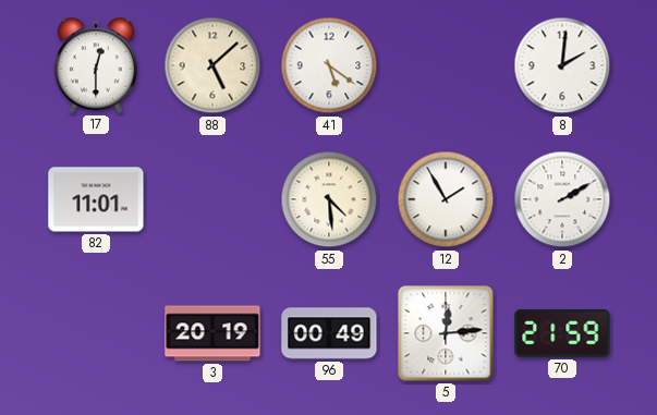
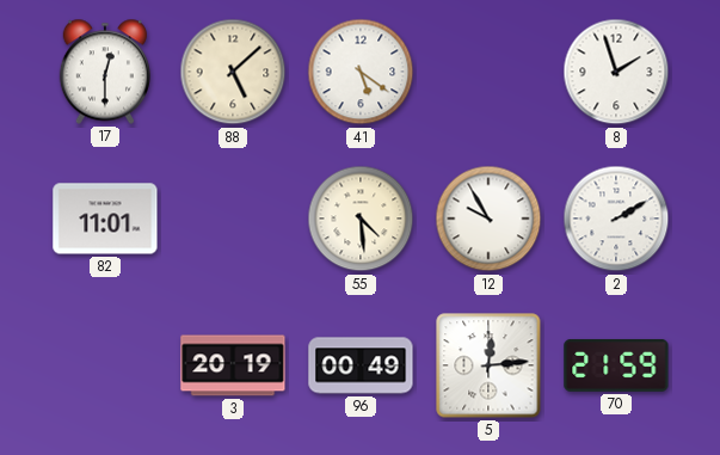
8: 2:01 -> 1:57
12: 1:55 -> 9:55
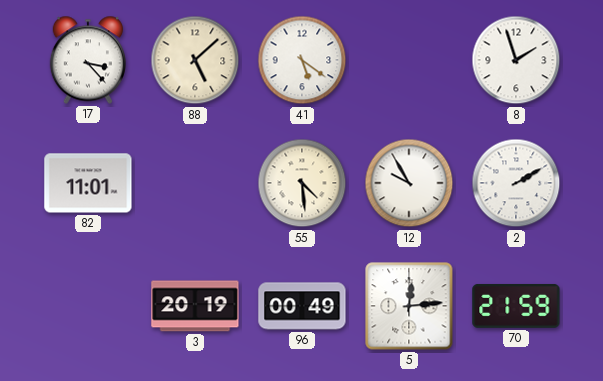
17: 12:30 -> 3:23
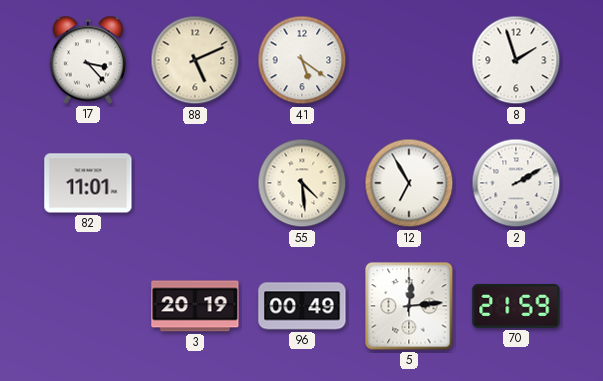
88: 5:08 -> 5:11
12: 9:55 -> 6:55
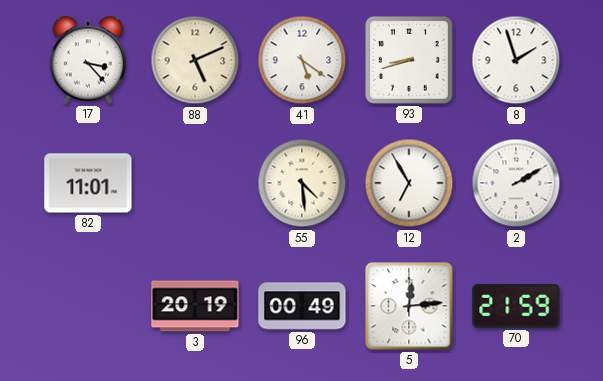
93: none -> 8:42
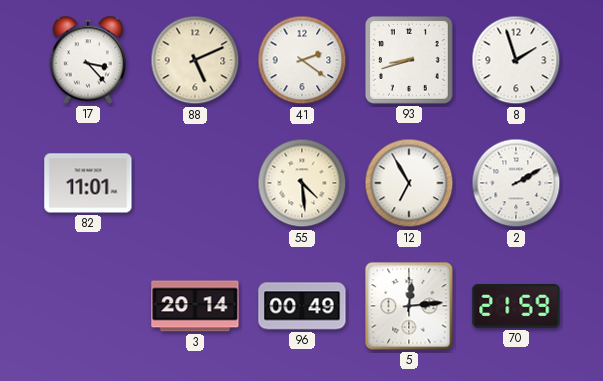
41: 5:21 -> 2:21
3: 20:19 -> 20:14
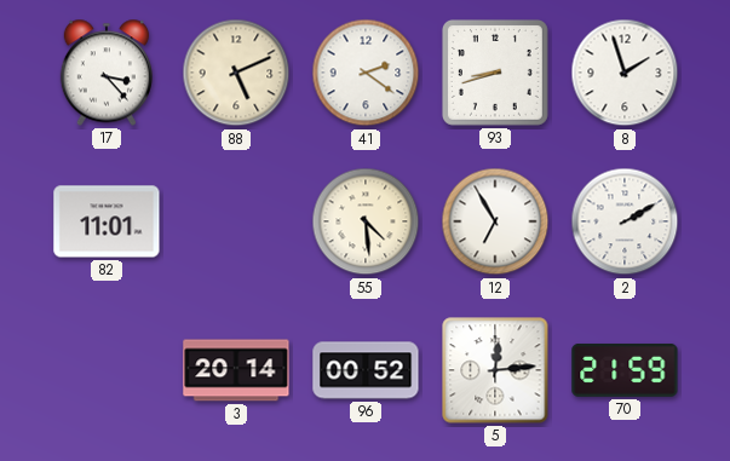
96: 00:49 -> 00:52
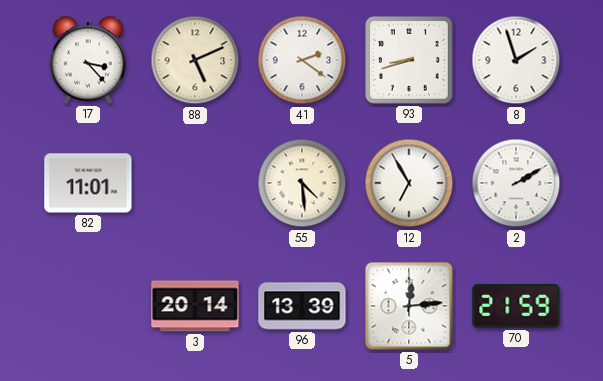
96: 00:52 -> 13:39
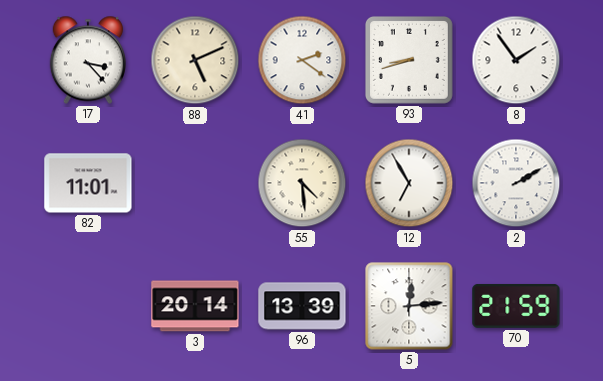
8: 1:57 -> 1:54
